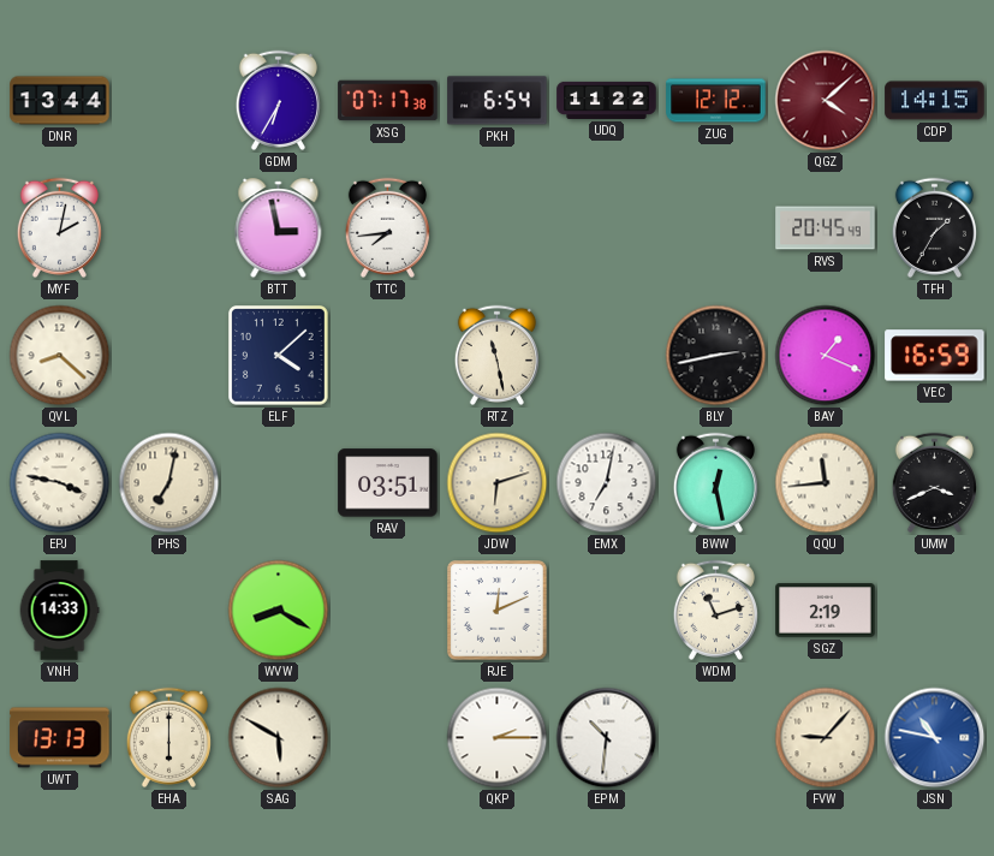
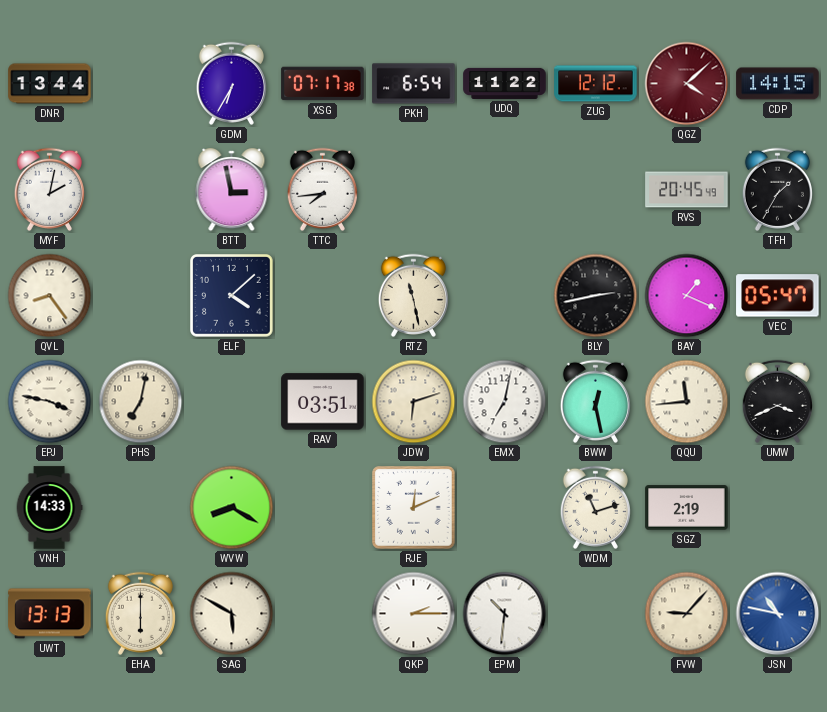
QVL: 8:22 -> 8:24
VEC: 16:59 -> 05:47
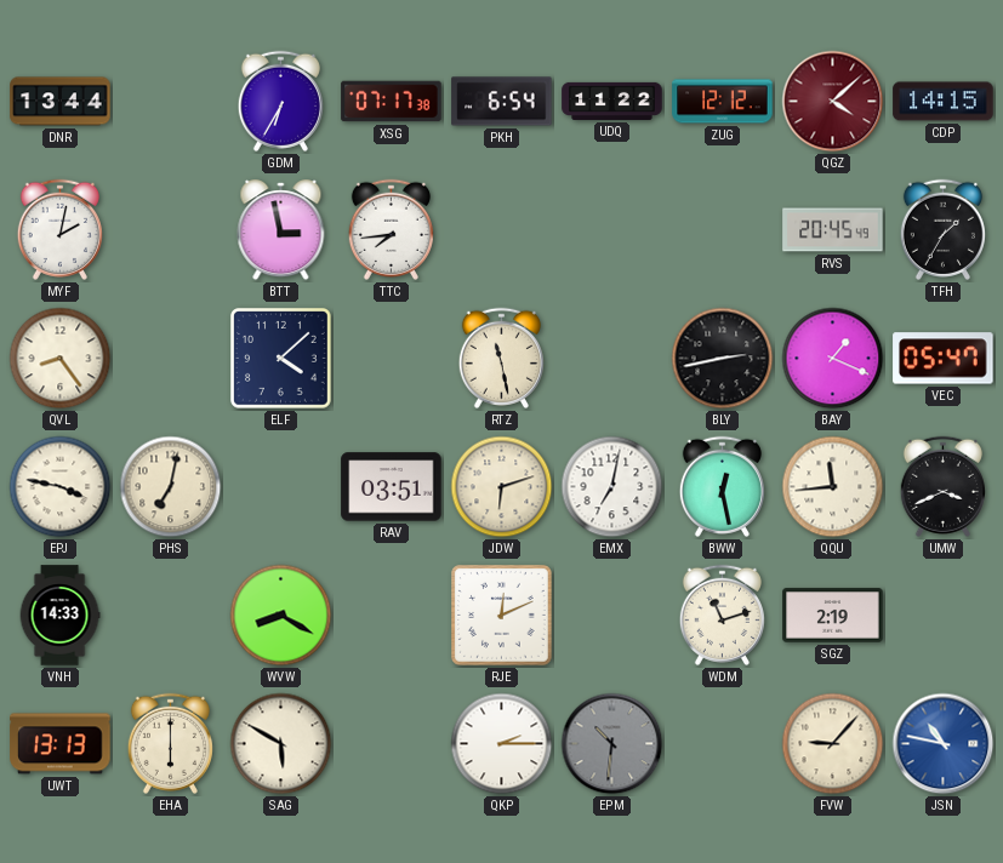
EPM dial: white -> grey
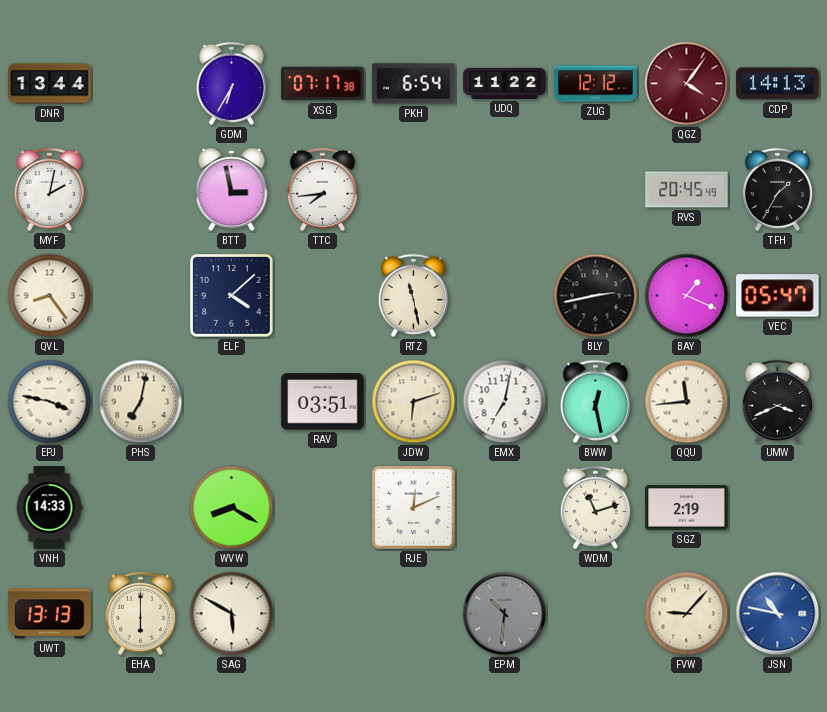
QGZ: 4:08 -> 4:06
CDP: 14:15 -> 14:13
QKP: 2:15 -> none
